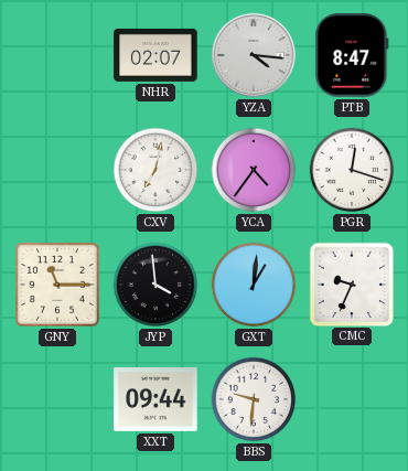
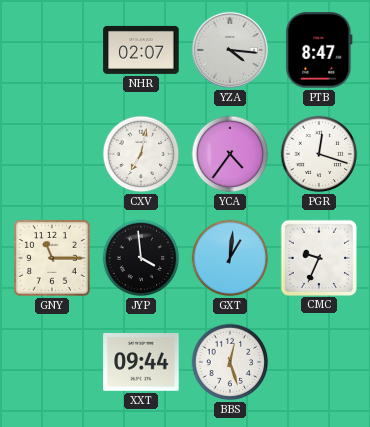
BBS: 9:31 -> 12:27
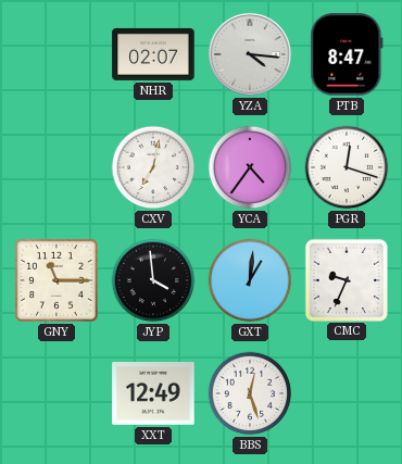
XXT: 09:44 -> 12:49
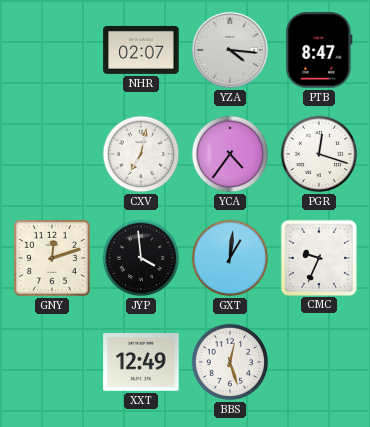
GNY: 11:15 -> 12:12
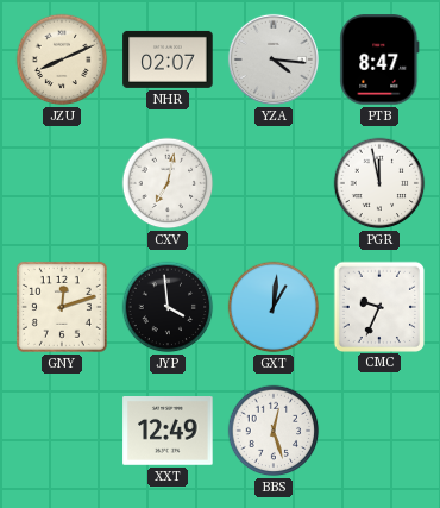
JZU: none -> 8:11
YCA: 4:36 -> none
PGR: 12:18 -> 11:58
